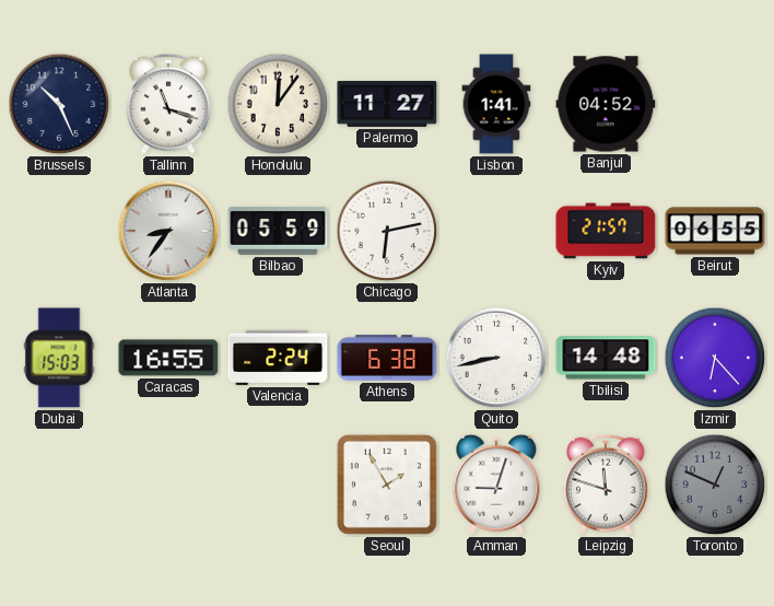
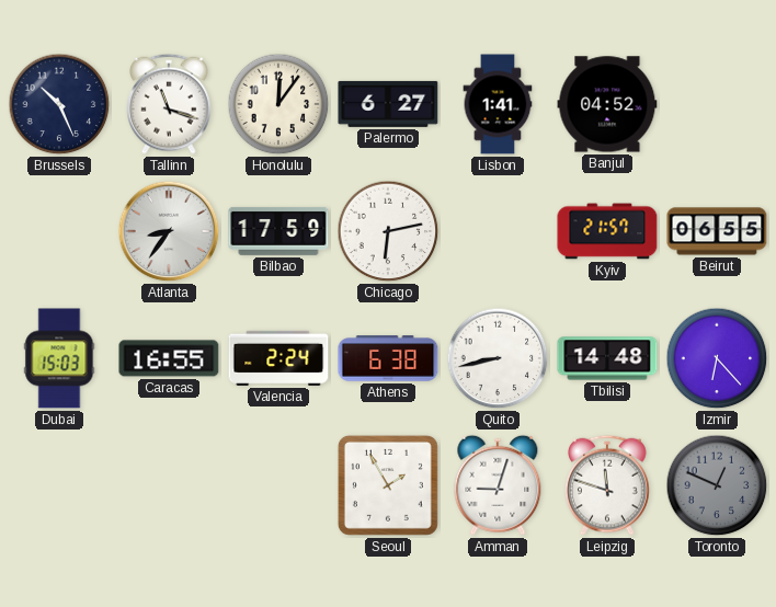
Palermo: 11:27 -> 6:27
Bilbao: 05:59 -> 17:59
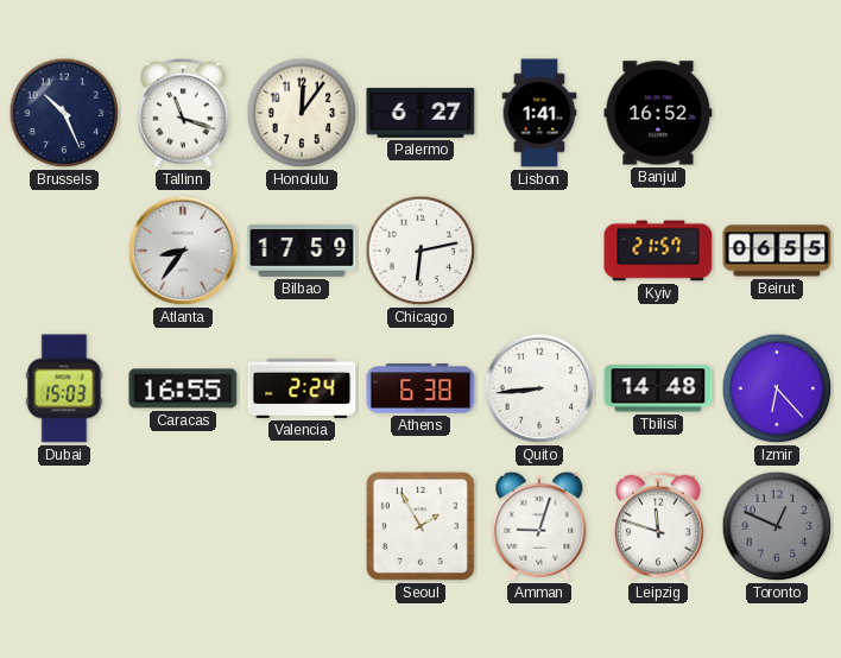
Banjul: 04:52 -> 16:52
Quito: 8:43 -> 8:44
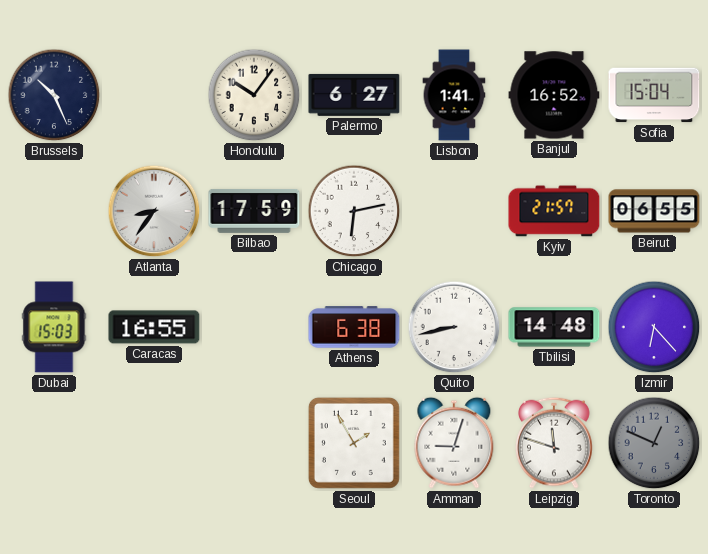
Tallinn: 11:18 -> none
Honolulu: 12:06 -> 10:06
Sofia: none -> 15:04
Valencia: 2:24 -> none
Quito: 8:44 -> 8:43
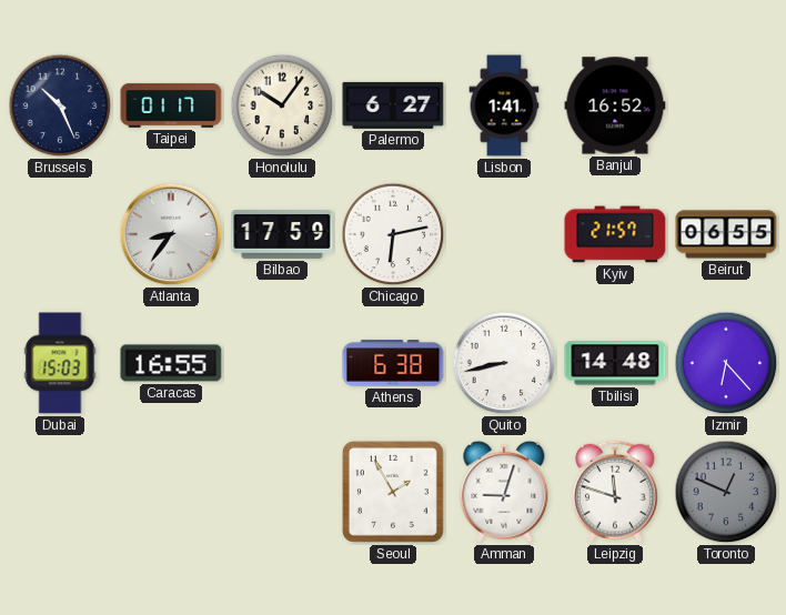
Taipei: none -> 01:17
Sofia: 15:04 -> none
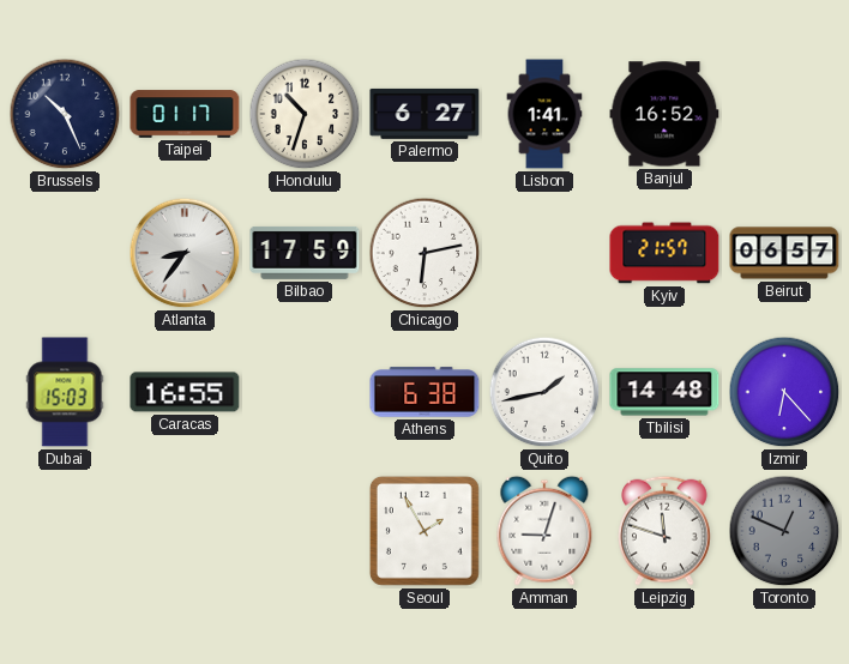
Honolulu: 10:06 -> 10:33
Beirut: 06:55 -> 06:57
Quito: 8:43 -> 1:43
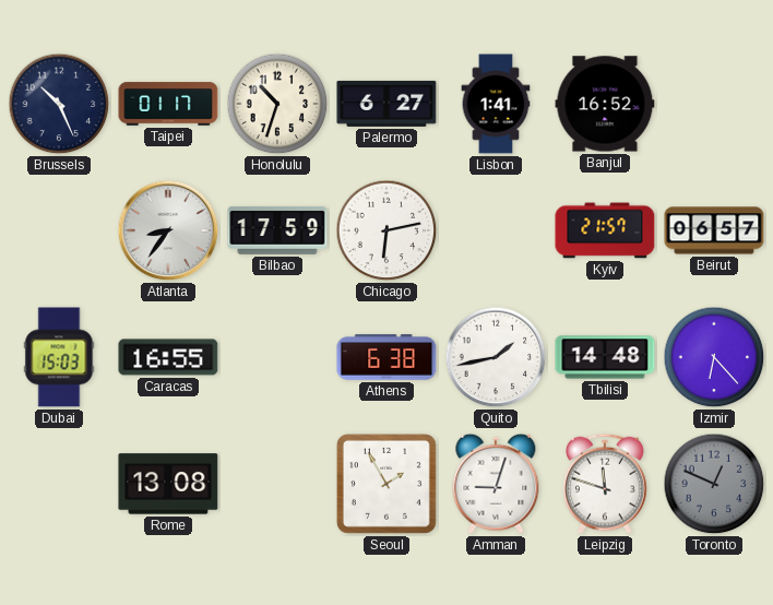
Rome: none -> 13:08
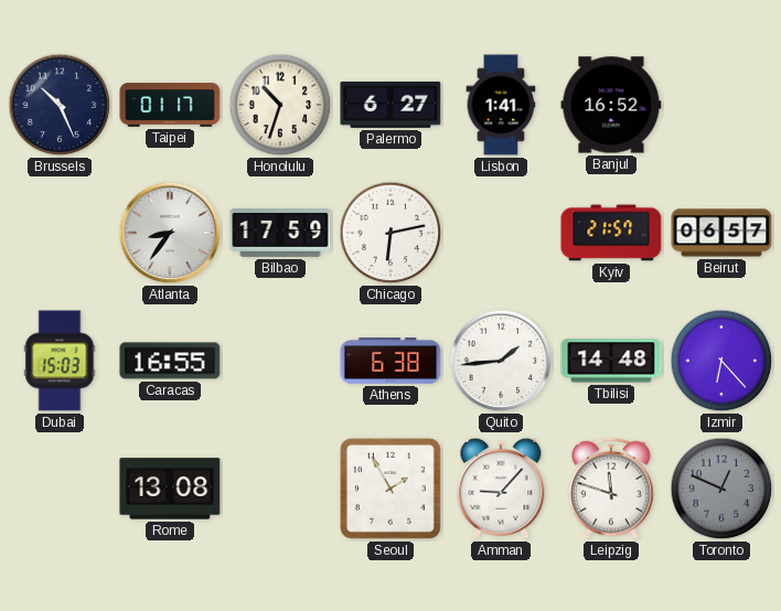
Quito: 1:43 -> 1:44
Amman: 9:03 -> 9:07
